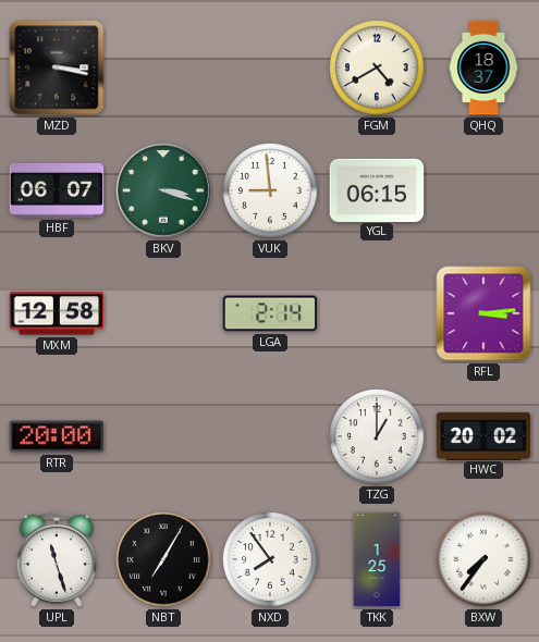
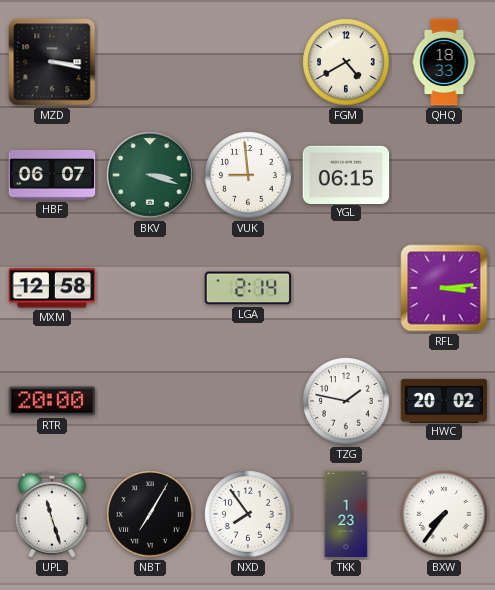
QHQ: 18:37 -> 18:33
TZG: 1:00 -> 1:47
TKK: 1:25 -> 1:23
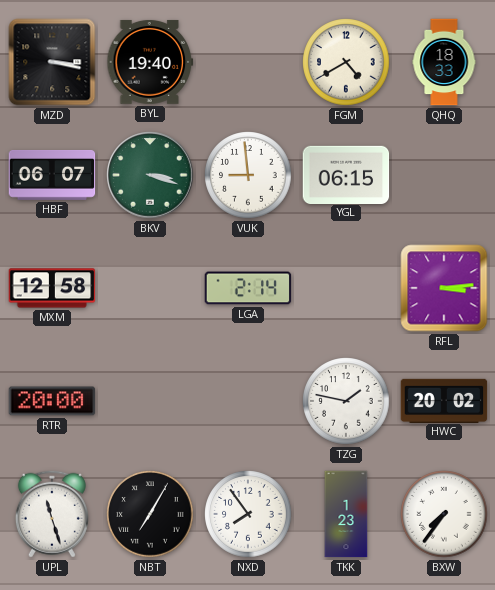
BYL: none -> 19:40
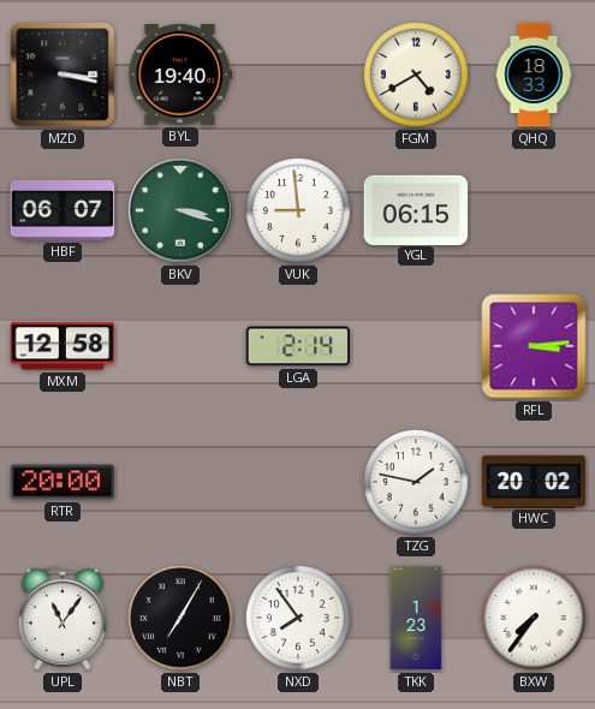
UPL: 11:27 -> 11:06
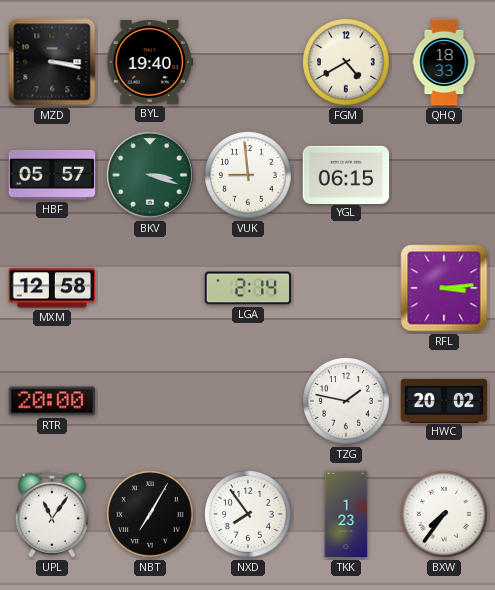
HBF: 06:07 -> 05:57
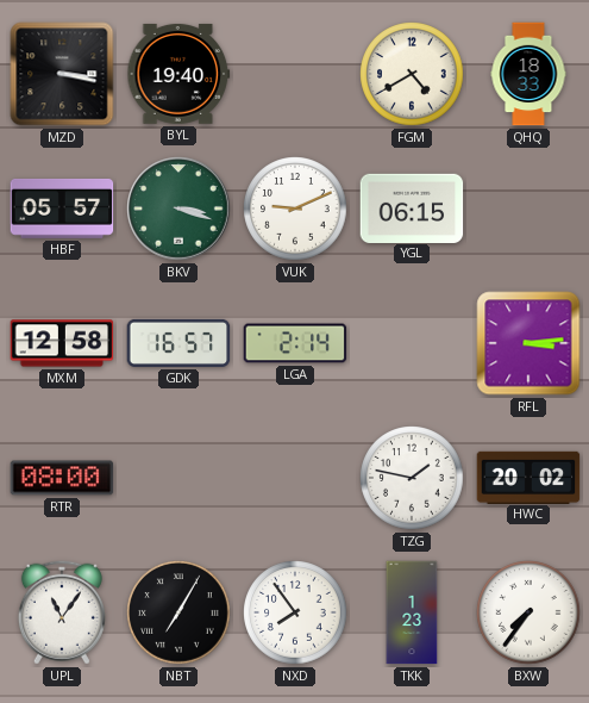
VUK: 8:59 -> 9:11
GDK: none -> 16:57
RTR: 20:00 -> 08:00
